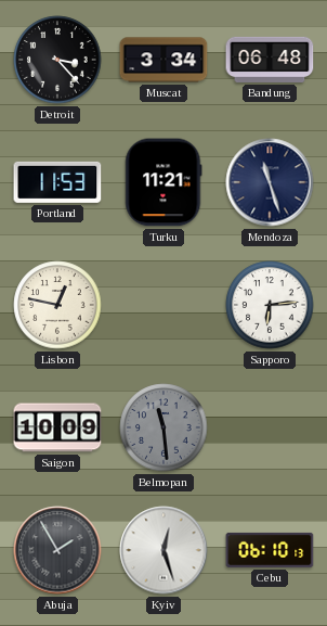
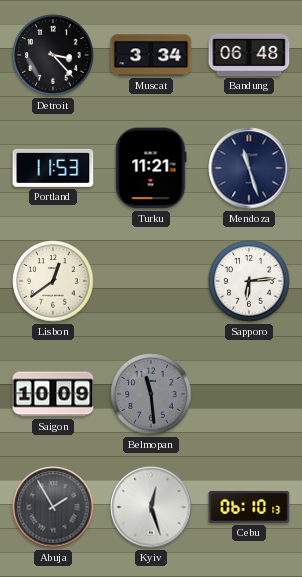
Lisbon: 12:47 -> 12:39
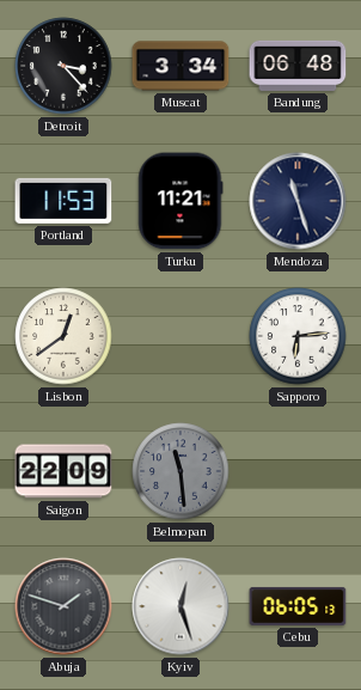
Saigon: 10:09 -> 22:09
Abuja: 1:55 -> 1:48
Cebu: 06:10 -> 06:05
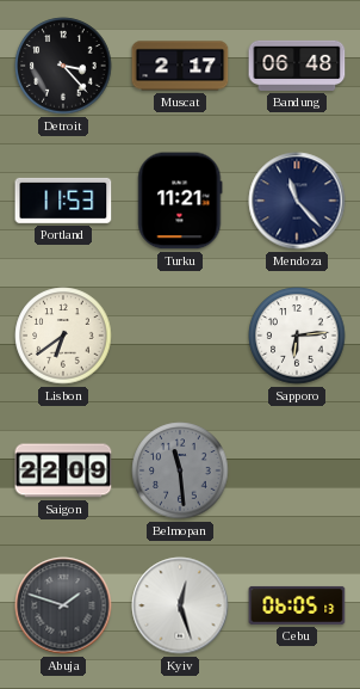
Muscat: 3:34 -> 2:17
Mendoza: 11:27 -> 11:23
Lisbon: 12:39 -> 6:39
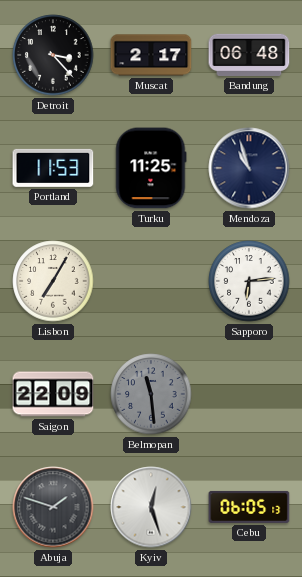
Turku: 11:21 -> 11:25
Mendoza: 11:23 -> 10:57
Lisbon: 6:39 -> 7:05
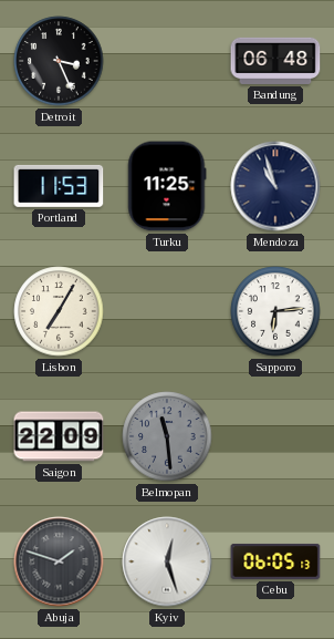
Detroit: 3:23 -> 3:26
Muscat: 2:17 -> none
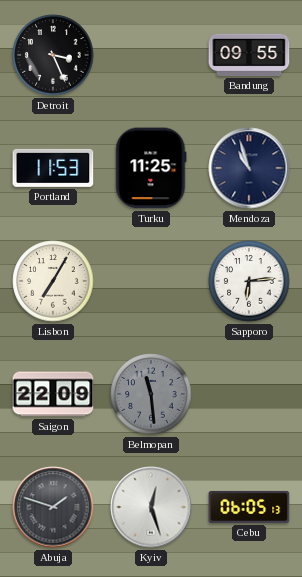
Bandung: 06:48 -> 09:55
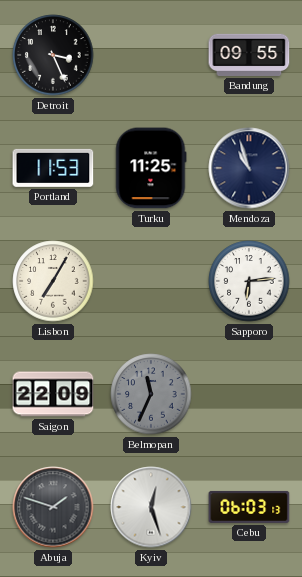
Belmopan: 11:29 -> 11:34
Cebu: 06:05 -> 06:03
